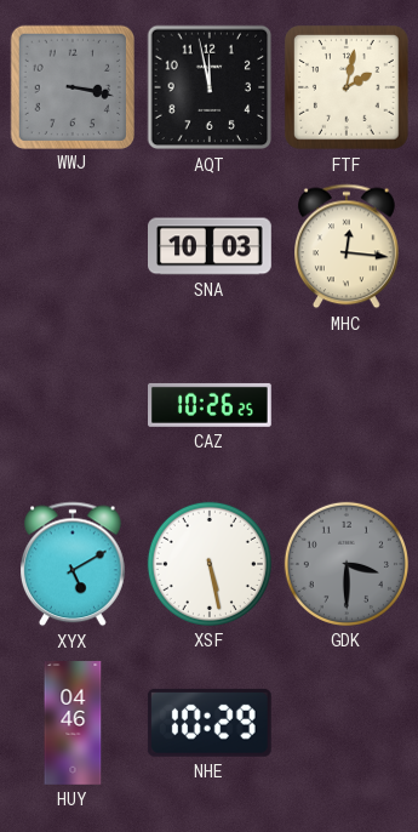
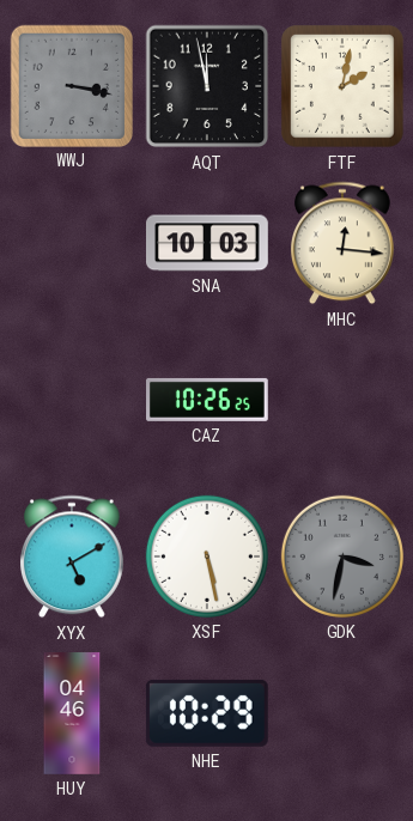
GDK: 3:30 -> 3:32
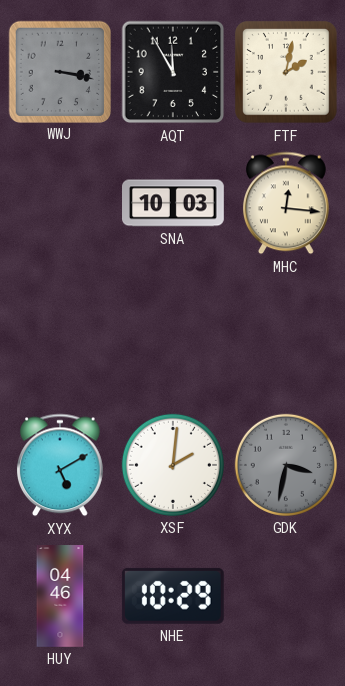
AQT: 11:58 -> 11:55
CAZ: 10:26 -> none
XSF: 5:28 -> 2:01
